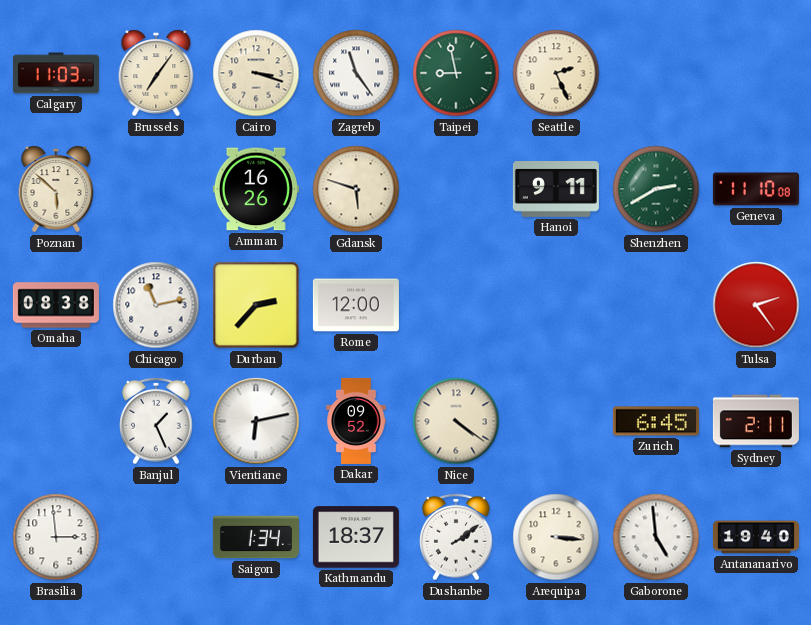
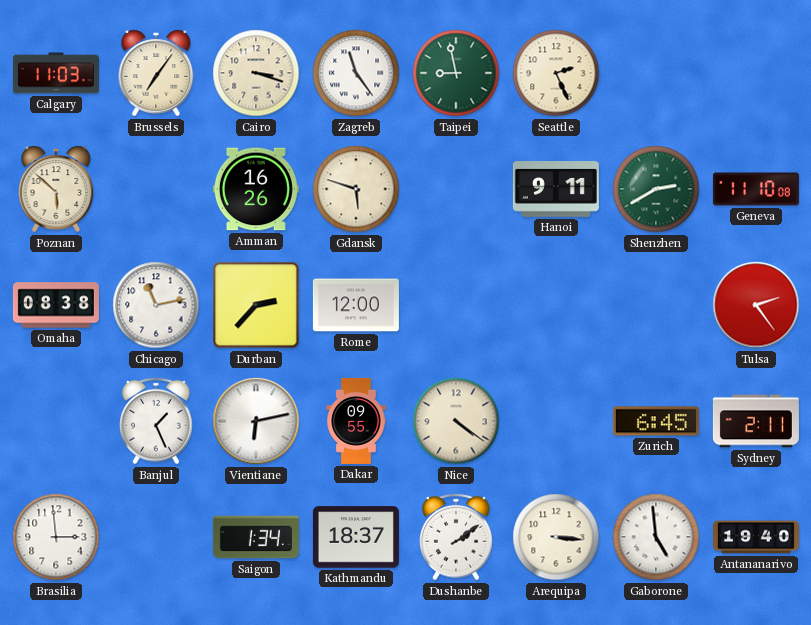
Dakar: 09:52 -> 09:55
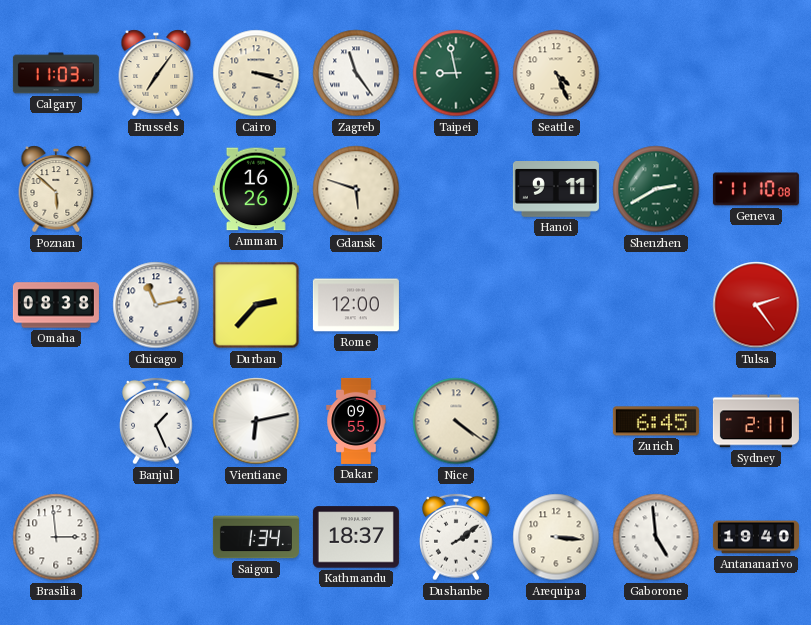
Seattle: 2:26 -> 4:26
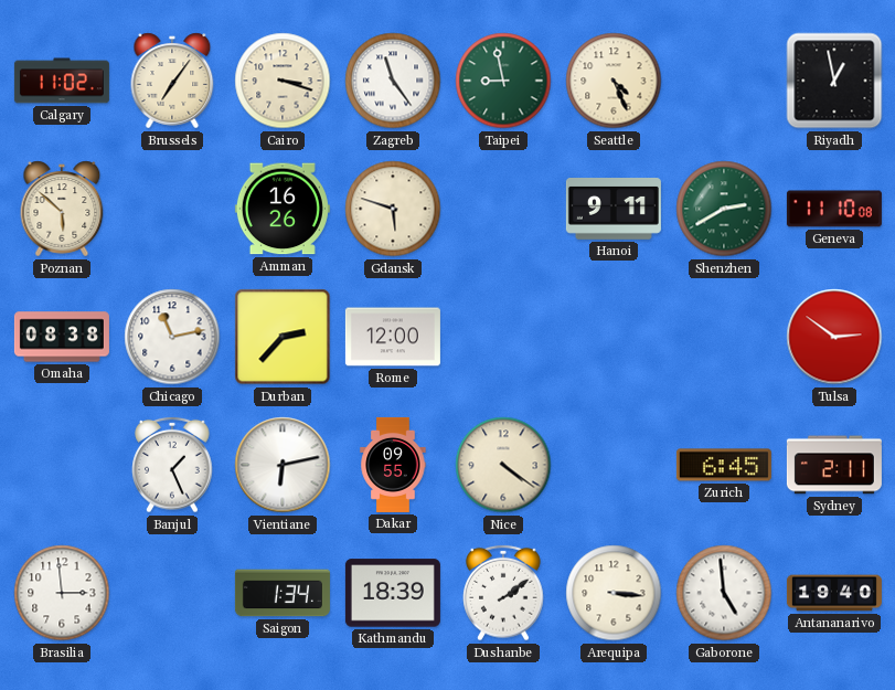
Calgary: 11:03 -> 11:02
Riyadh: none -> 12:58
Tulsa: 2:24 -> 2:51
Kathmandu: 18:37 -> 18:39
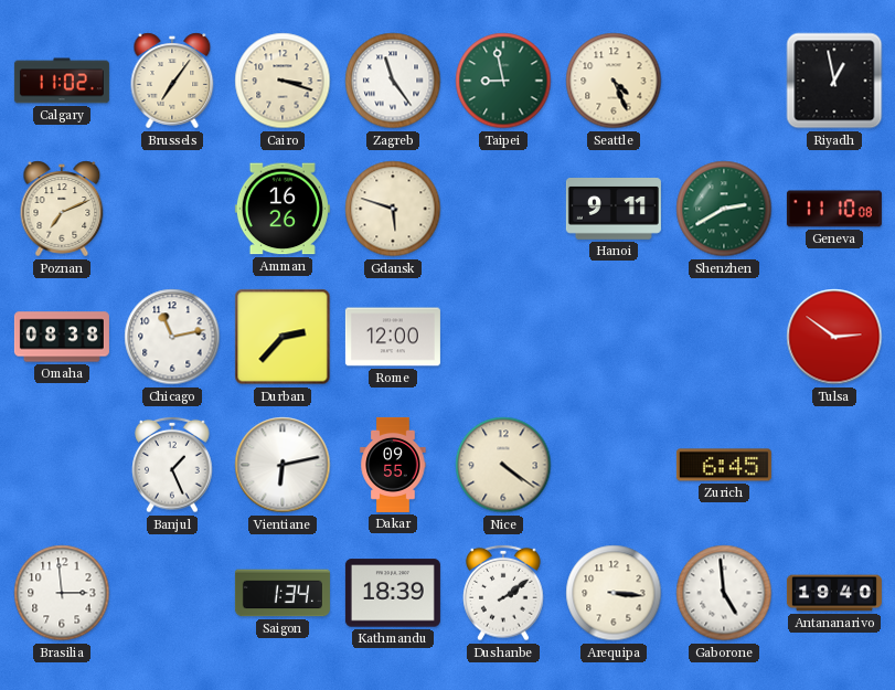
Poznan: 5:52 -> 7:11
Sydney: 2:11 -> none
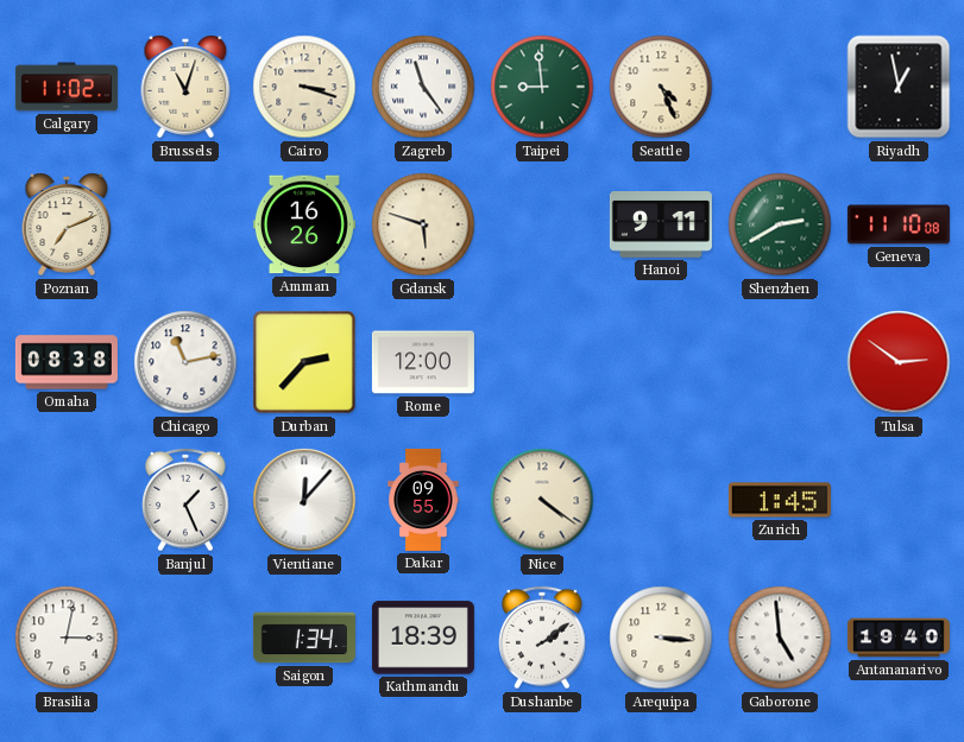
Brussels: 7:06 -> 11:03
Taipei: 8:58 -> 8:59
Vientiane: 6:13 -> 12:07
Zurich: 6:45 -> 1:45
Brasilia: 2:59 -> 3:02
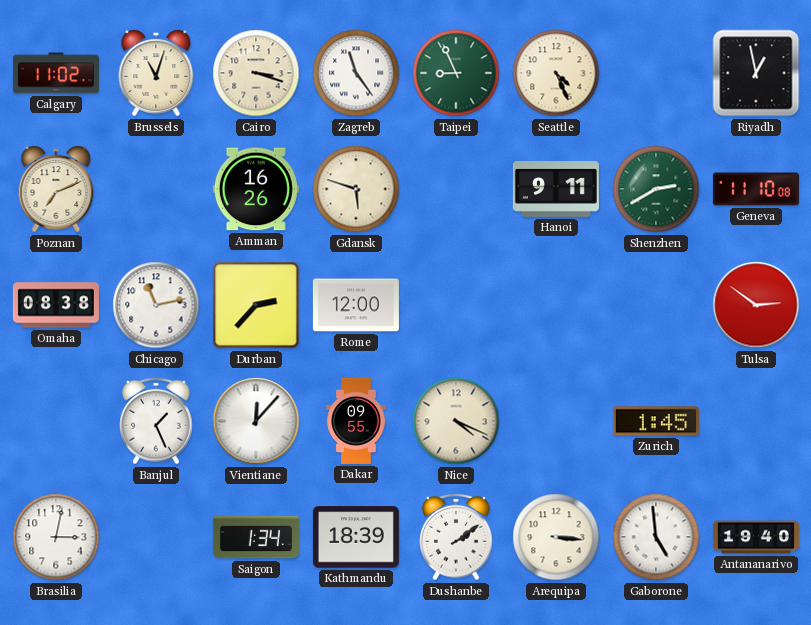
Taipei: 8:59 -> 8:56
Nice: 4:21 -> 4:19
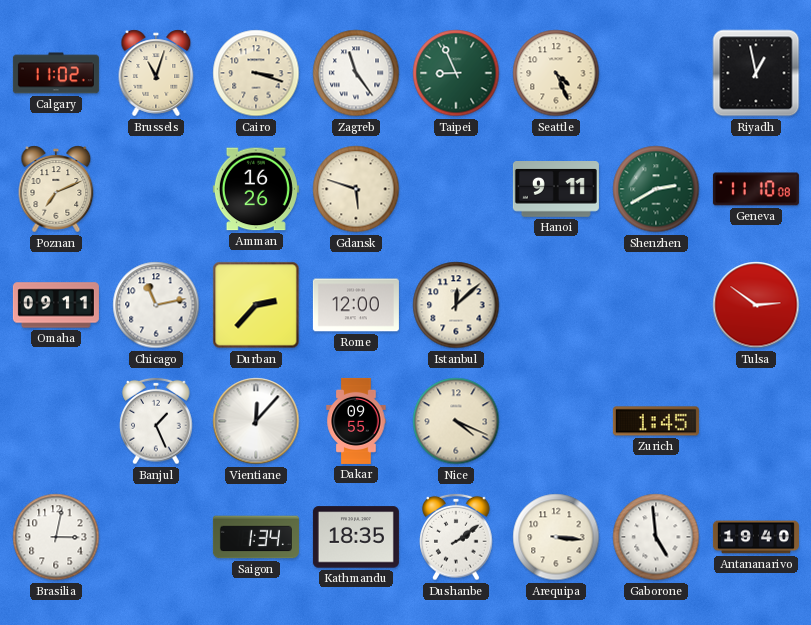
Omaha: 08:38 -> 09:11
Istanbul: none -> 12:08
Kathmandu: 18:39 -> 18:35
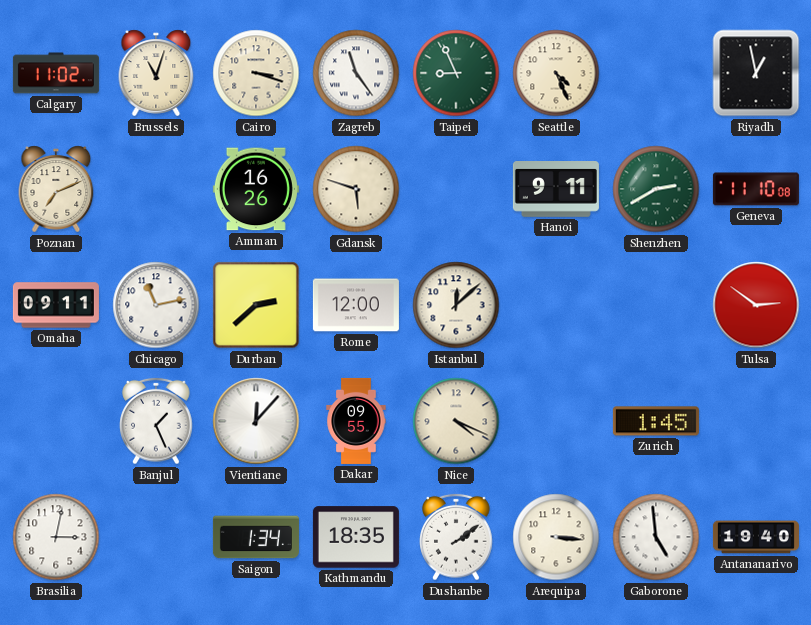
Durban: 2:37 -> 2:38
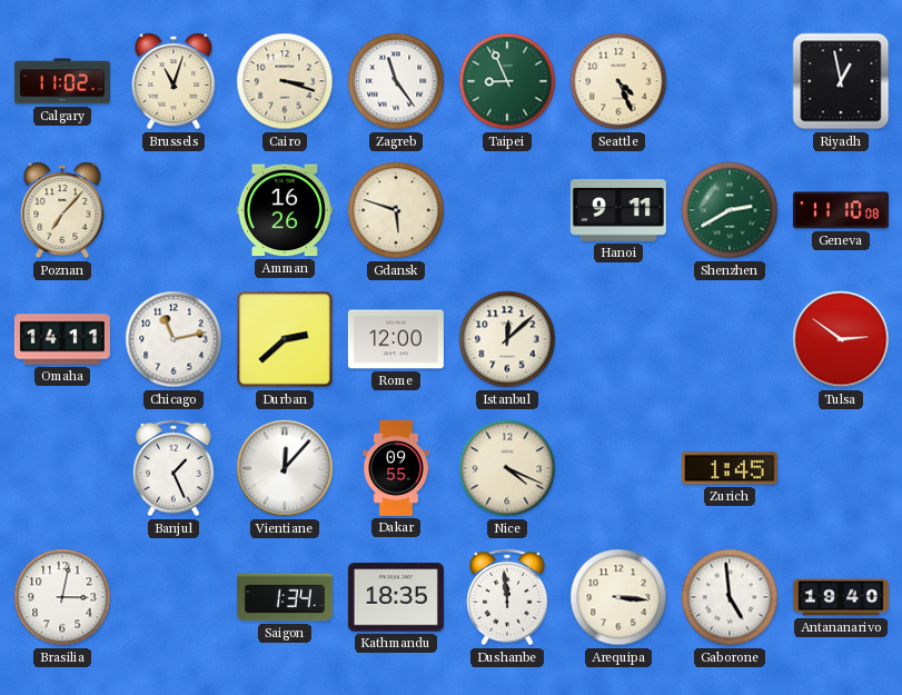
Poznan: 7:11 -> 7:07
Omaha: 09:11 -> 14:11
Dushanbe: 2:09 -> 11:59
